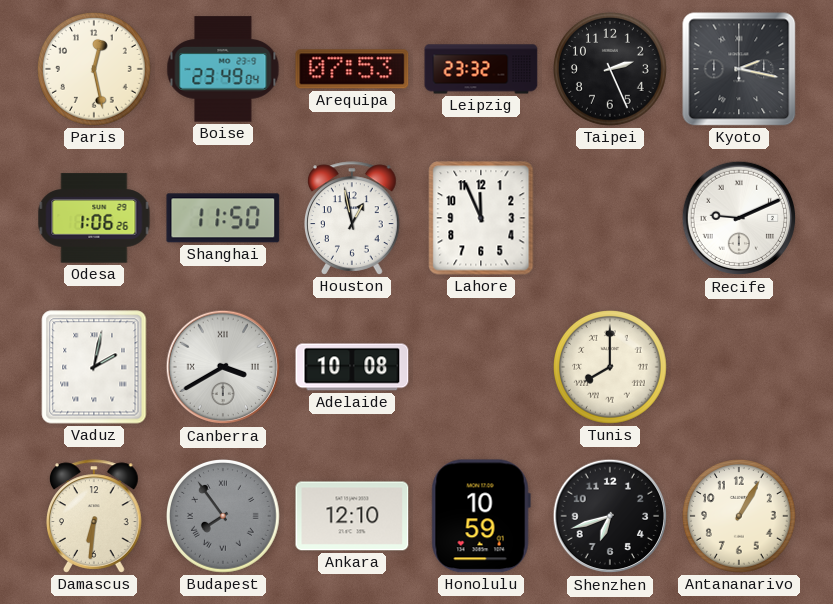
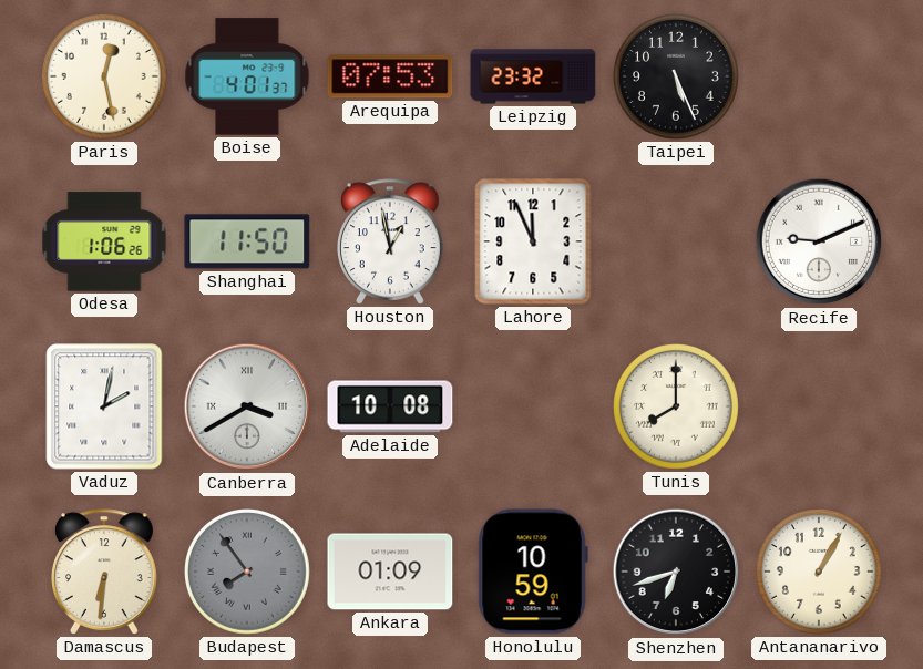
Boise: 23:49 -> 4:01
Taipei: 2:26 -> 5:26
Kyoto: 2:17 -> none
Ankara: 12:10 -> 01:09
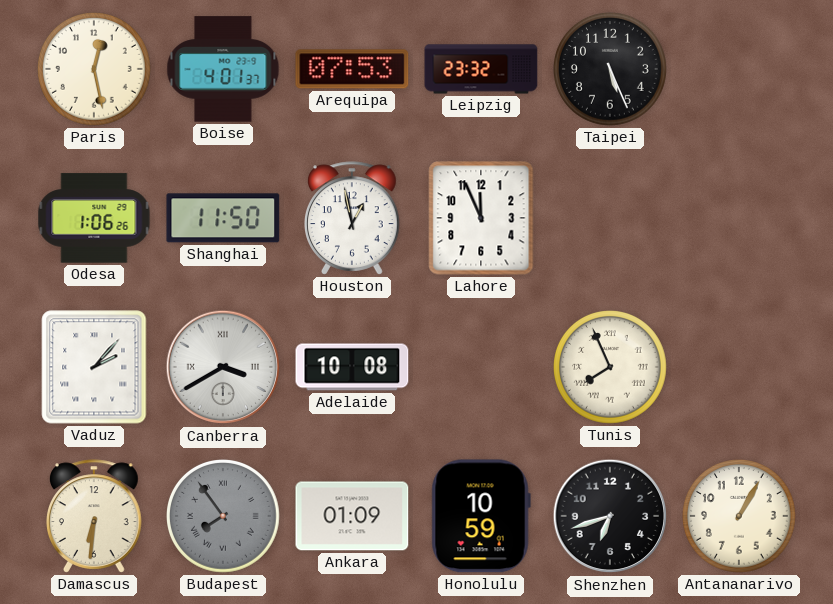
Recife: 9:11 -> none
Vaduz: 2:02 -> 2:07
Tunis: 8:00 -> 7:56
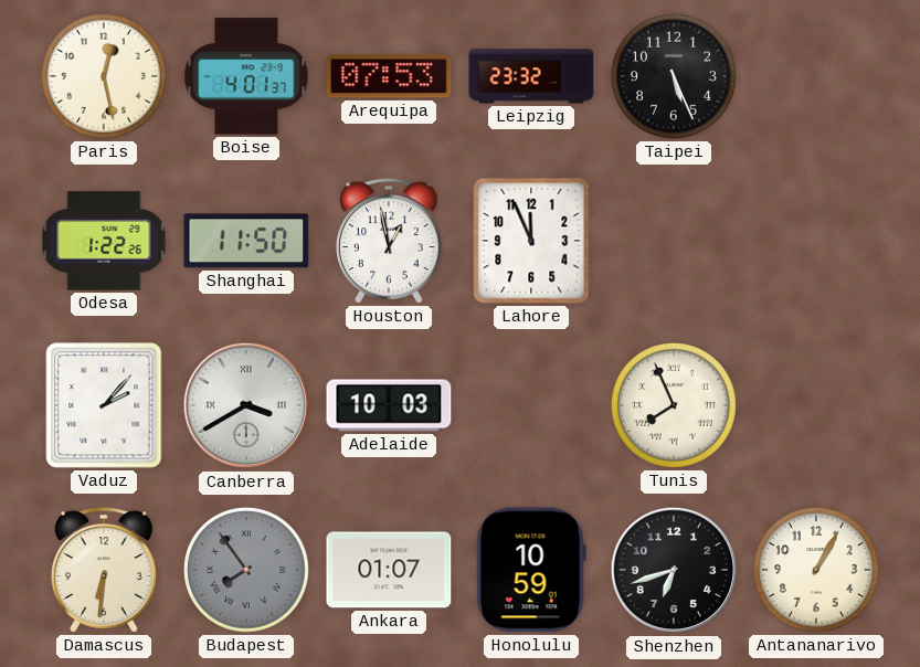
Odesa: 1:06 -> 1:22
Adelaide: 10:08 -> 10:03
Ankara: 01:09 -> 01:07
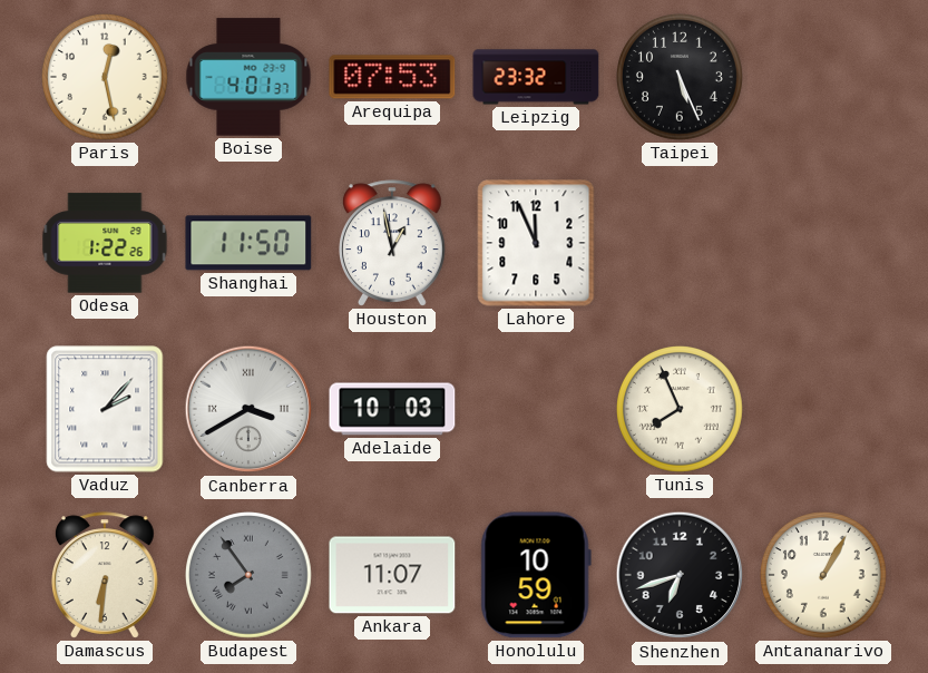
Ankara: 01:07 -> 11:07
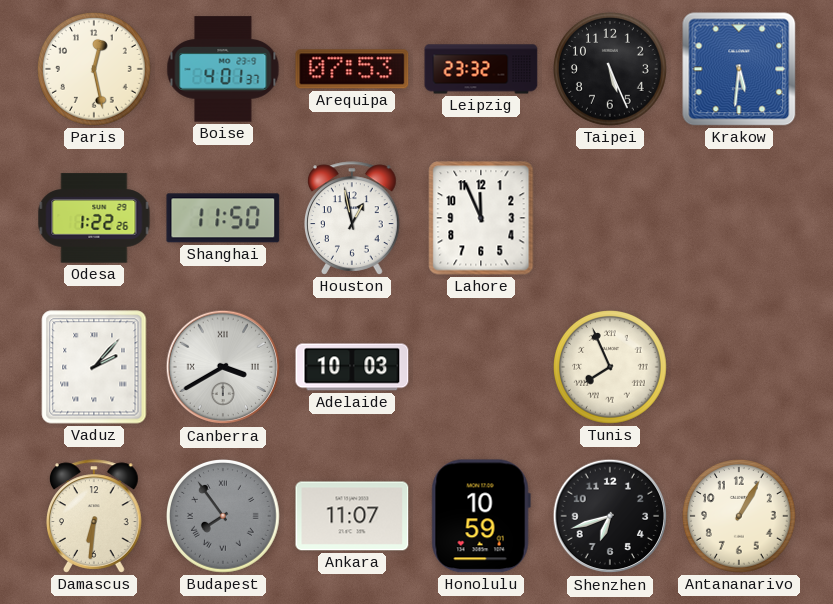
Krakow: none -> 5:31
